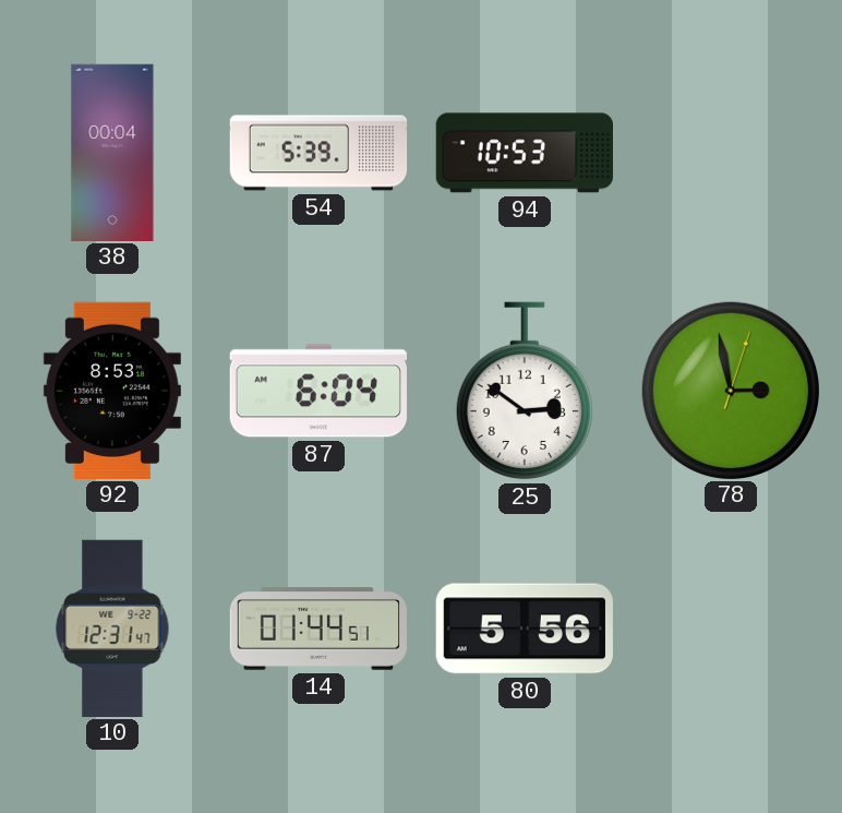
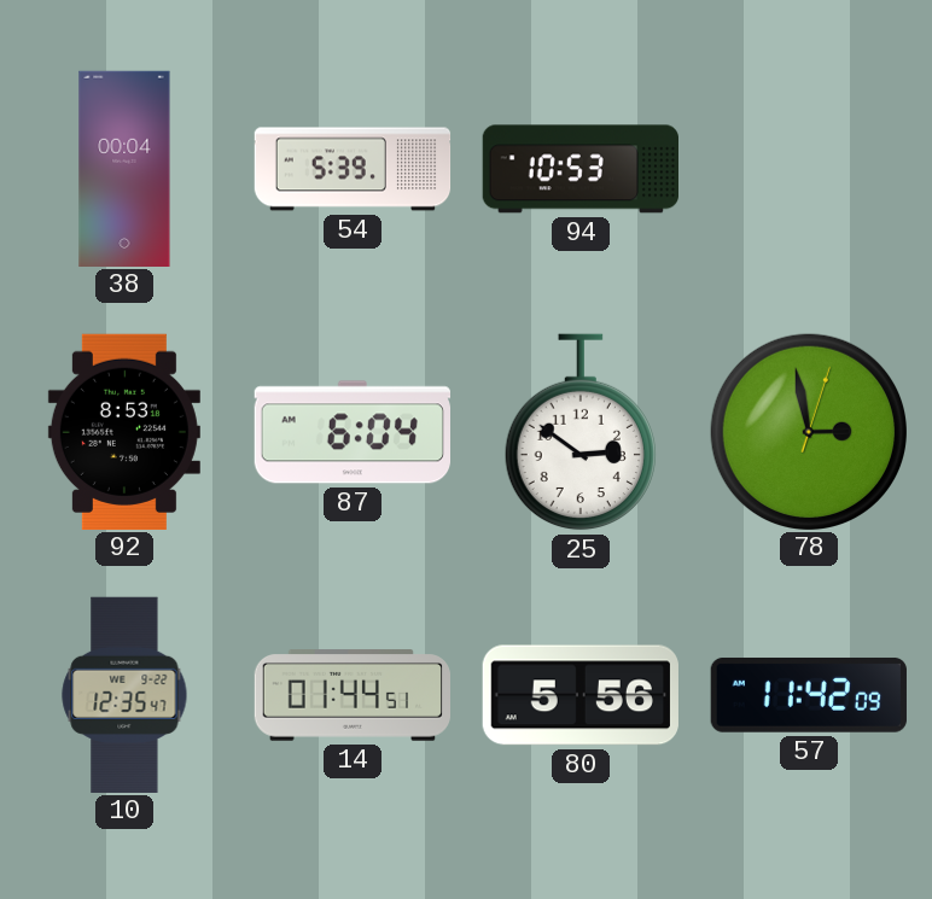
10: 12:31 -> 12:35
57: none -> 11:42
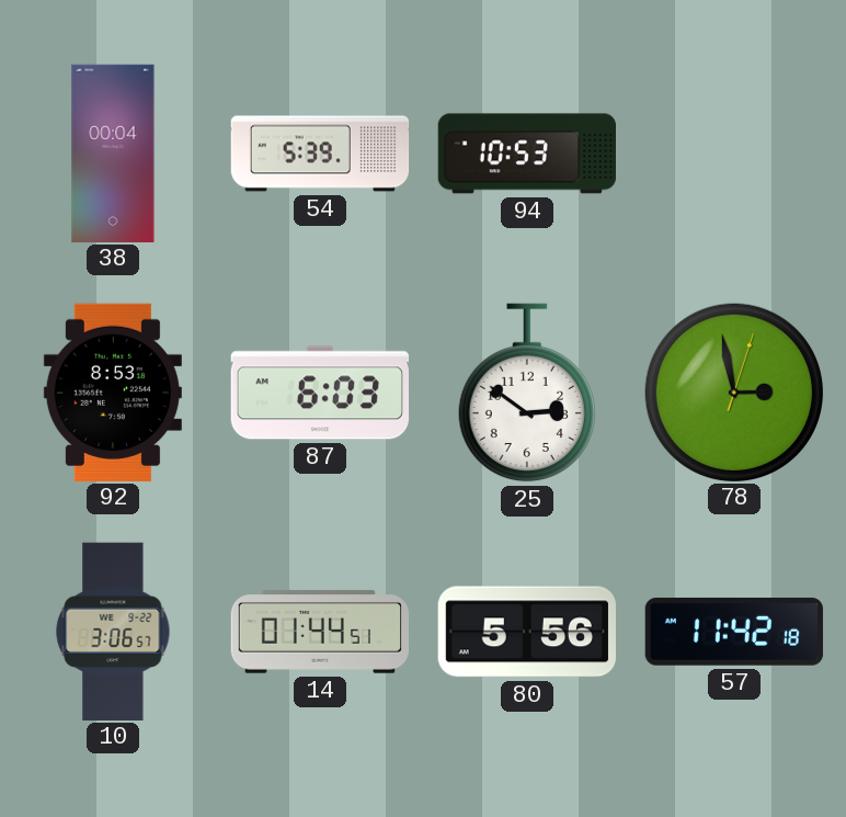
87: 6:04 -> 6:03
10: 12:35 -> 3:06
57: 11:42:09 -> 11:42:18
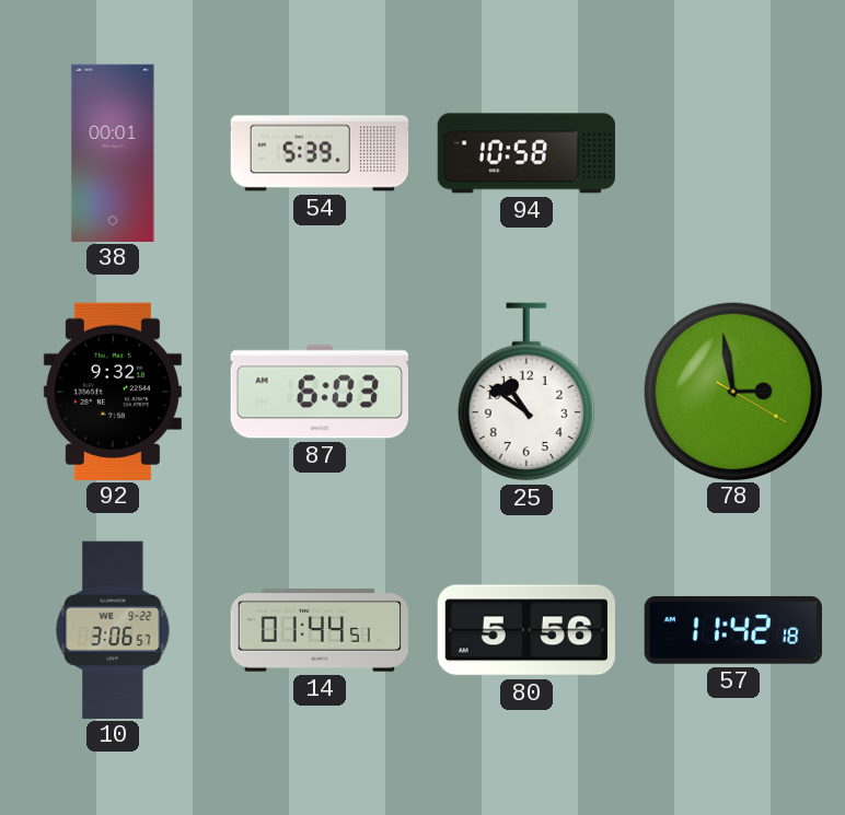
38: 00:04 -> 00:01
94: 10:53 -> 10:58
92: 8:53 -> 9:32
25: 2:51 -> 10:51
78: 2:58:03 -> 2:58:20
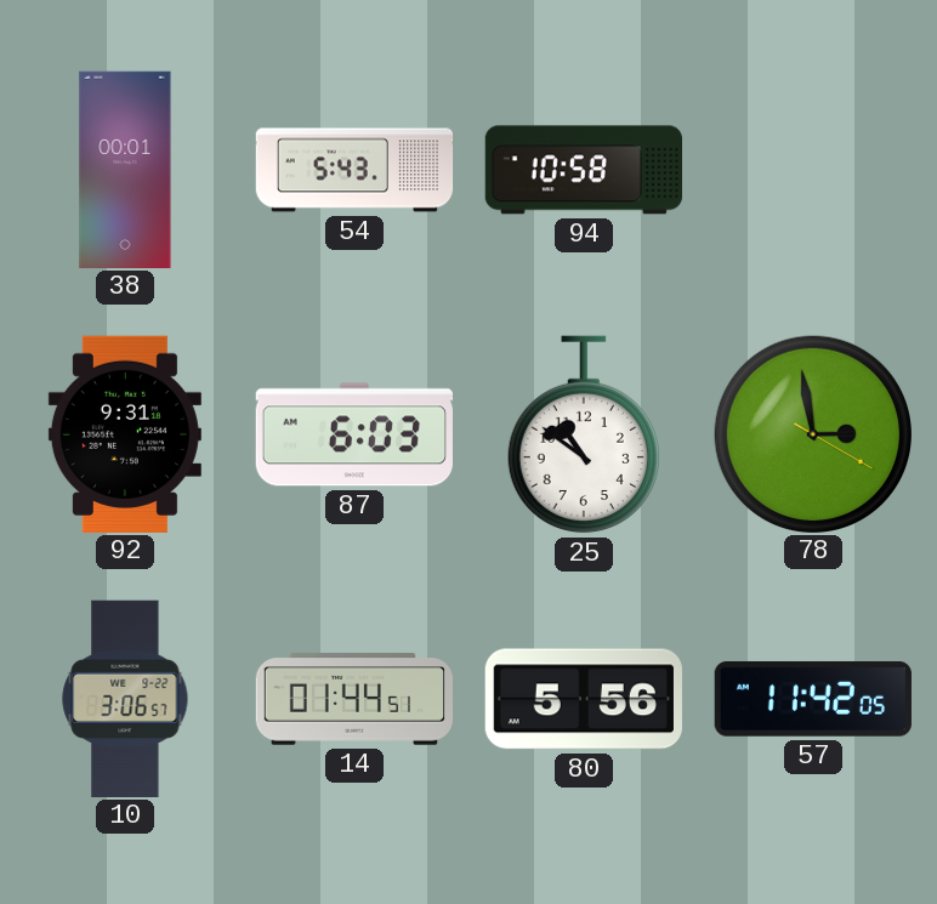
54: 5:39 -> 5:43
92: 9:32 -> 9:31
57: 11:42:18 -> 11:42:05
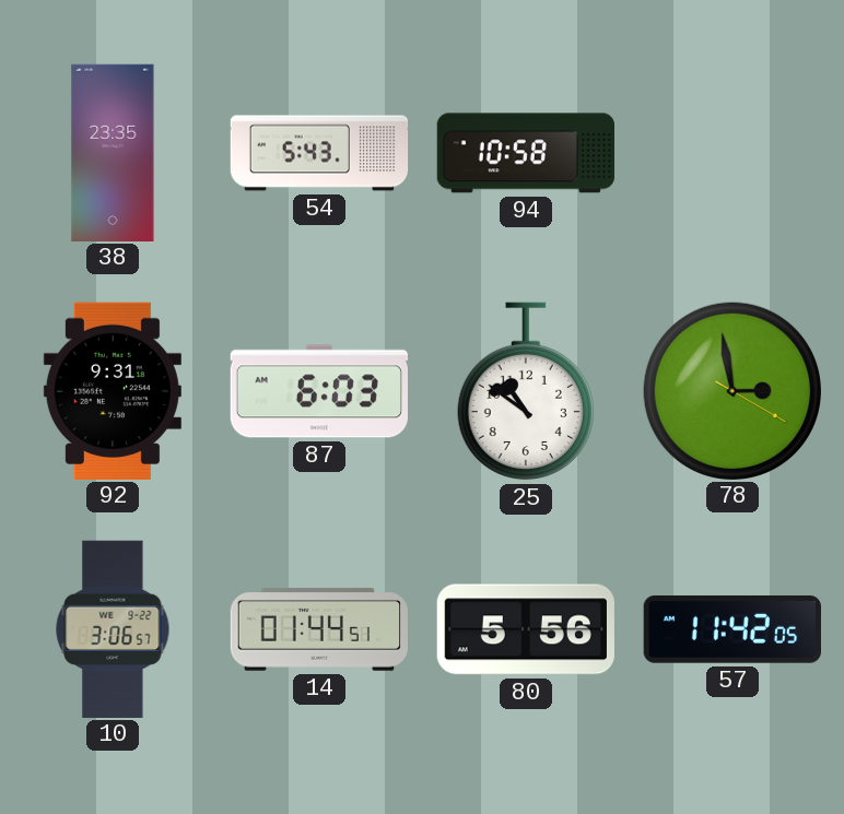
38: 00:01 -> 23:35
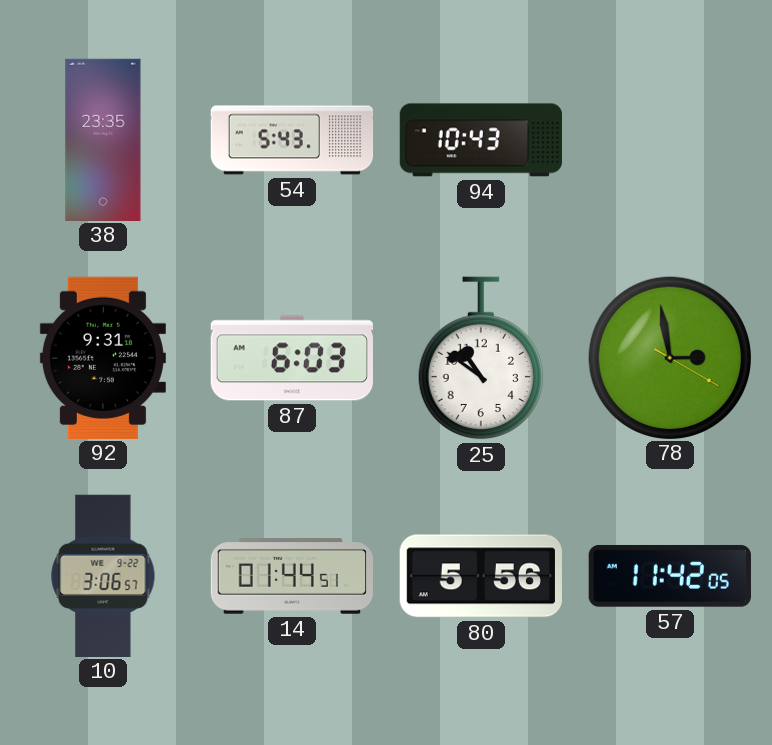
94: 10:58 -> 10:43
